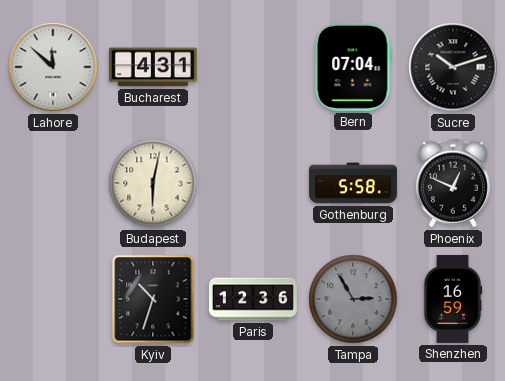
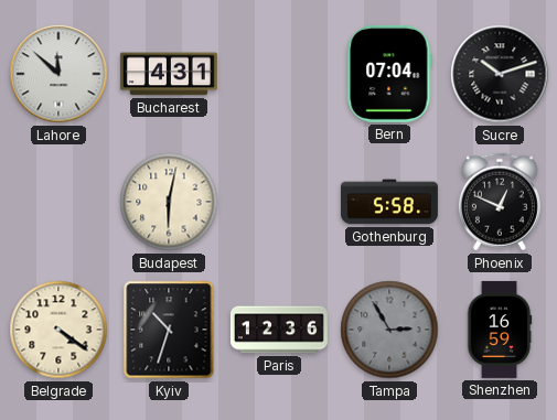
Belgrade: none -> 4:21
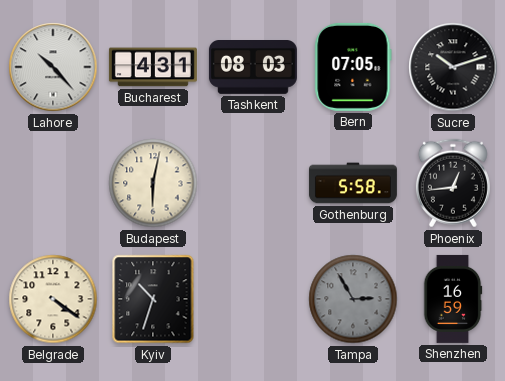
Lahore: 11:52 -> 10:23
Tashkent: none -> 08:03
Bern: 07:04 -> 07:05
Phoenix: 12:49 -> 12:44
Paris: 12:36 -> none
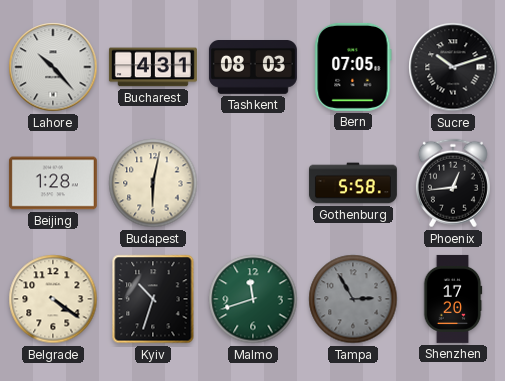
Beijing: none -> 1:28
Malmo: none -> 11:42
Shenzhen: 16:59 -> 17:20
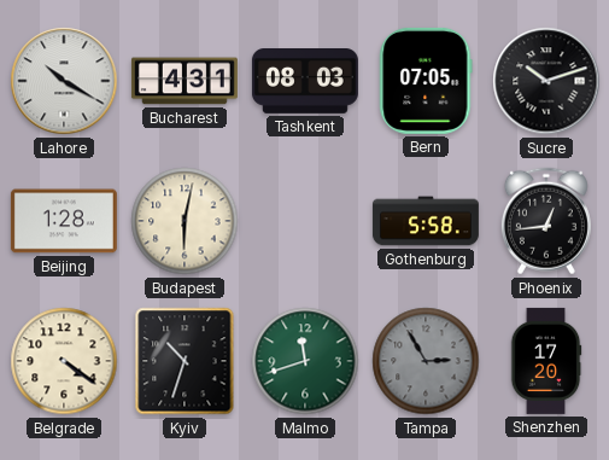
Lahore: 10:23 -> 10:20
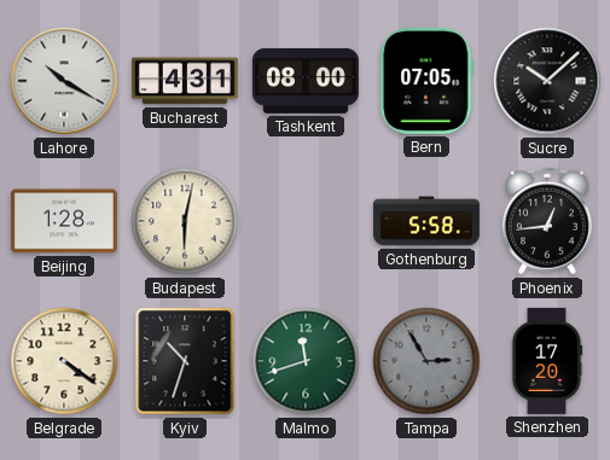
Tashkent: 08:03 -> 08:00
Sucre: 10:12 -> 10:08
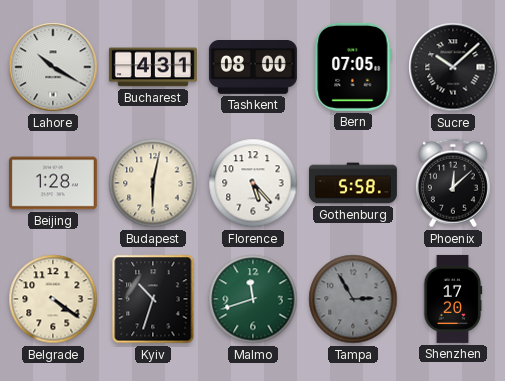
Florence: none -> 5:23
Phoenix: 12:44 -> 12:08
